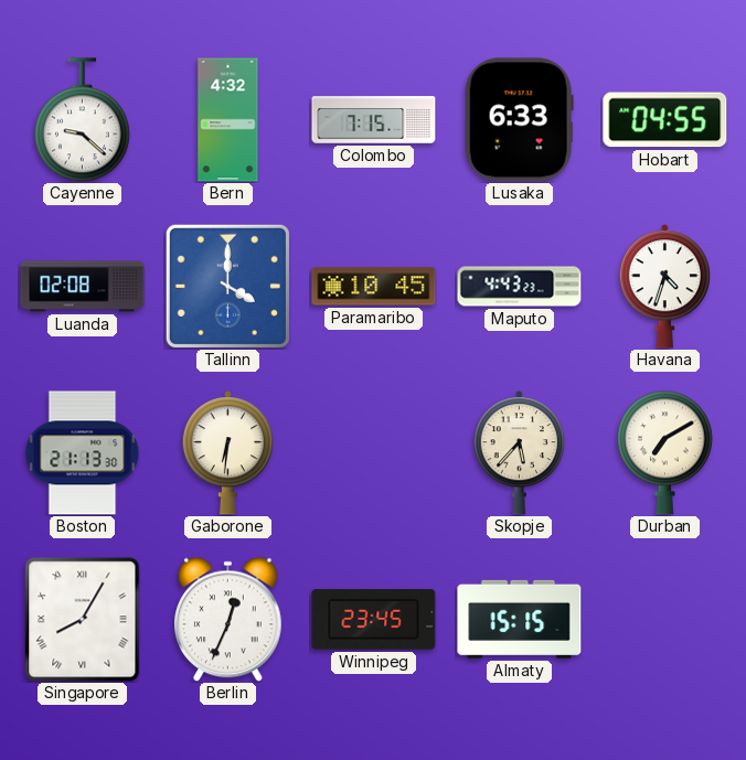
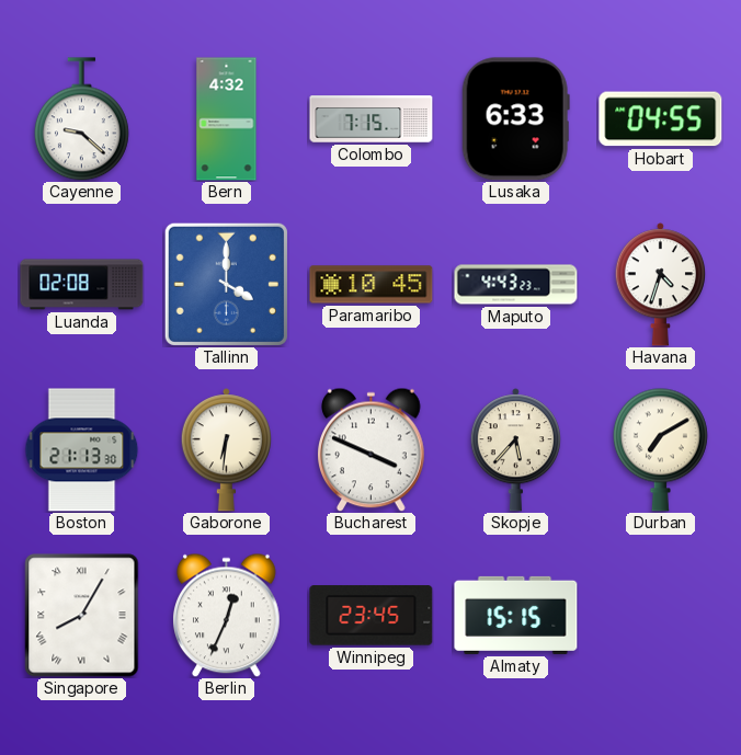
Bucharest: none -> 3:49
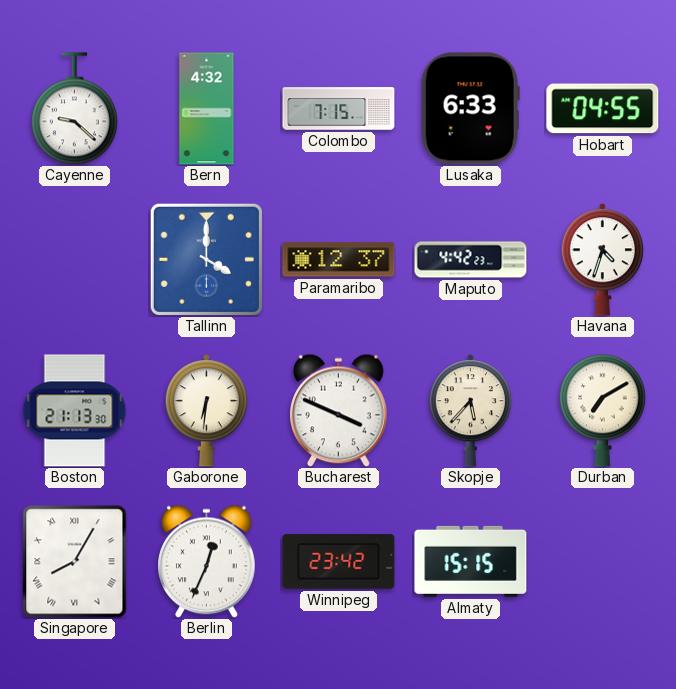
Luanda: 02:08 -> none
Paramaribo: 10:45 -> 12:37
Maputo: 4:43 -> 4:42
Winnipeg: 23:45 -> 23:42
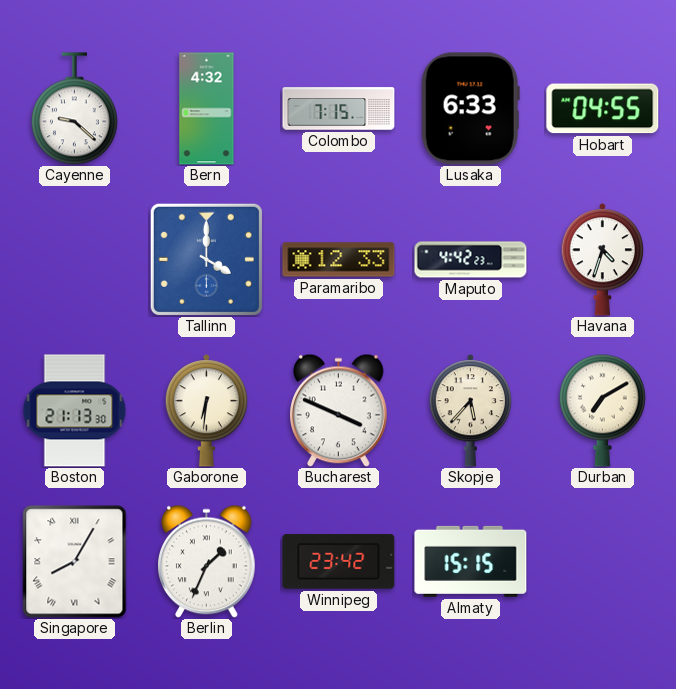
Paramaribo: 12:37 -> 12:33
Berlin: 12:34 -> 1:34
